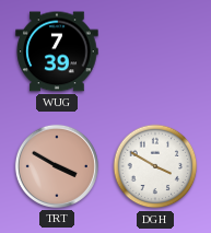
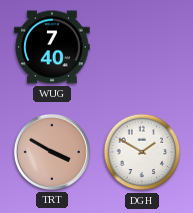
WUG: 7:39 -> 7:40
DGH: 3:50 -> 1:50
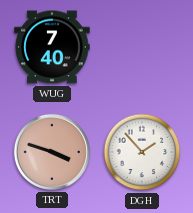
TRT: 3:50 -> 3:48
DGH: 1:50 -> 1:53
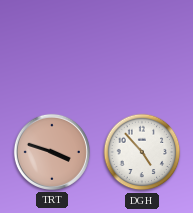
WUG: 7:40 -> none
DGH: 1:53 -> 4:53
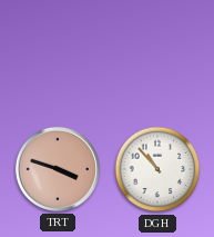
DGH: 4:53 -> 10:53
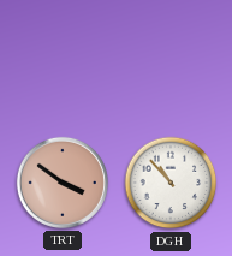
TRT: 3:48 -> 3:51
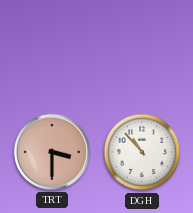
TRT: 3:51 -> 3:30
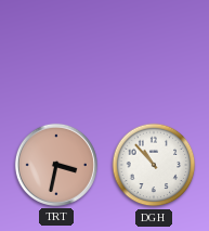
TRT: 3:30 -> 3:32
